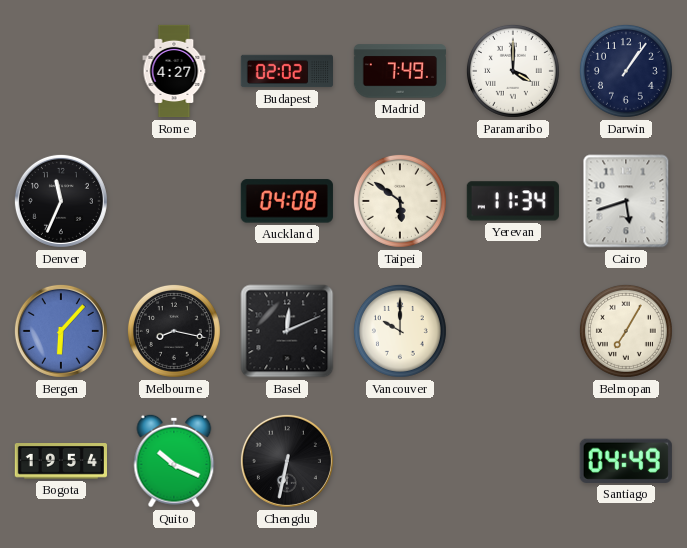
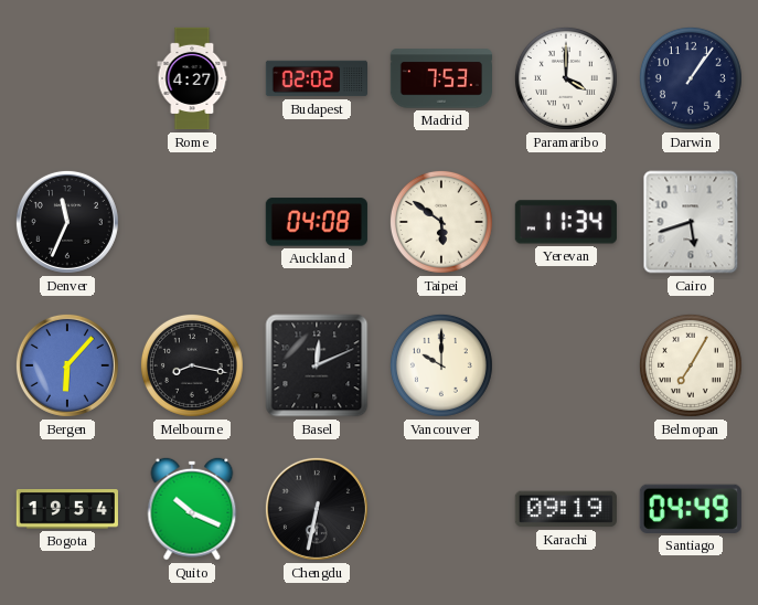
Madrid: 7:49 -> 7:53
Karachi: none -> 09:19
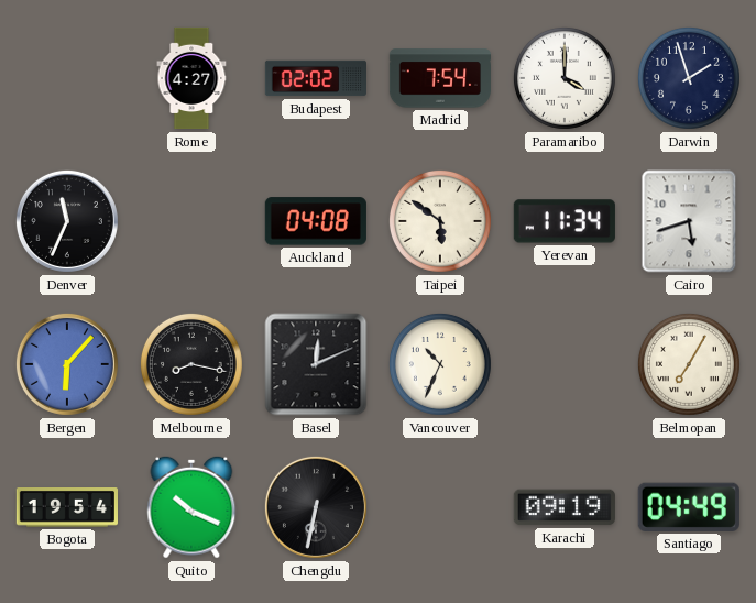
Madrid: 7:53 -> 7:54
Darwin: 1:06 -> 1:57
Vancouver: 10:00 -> 10:34
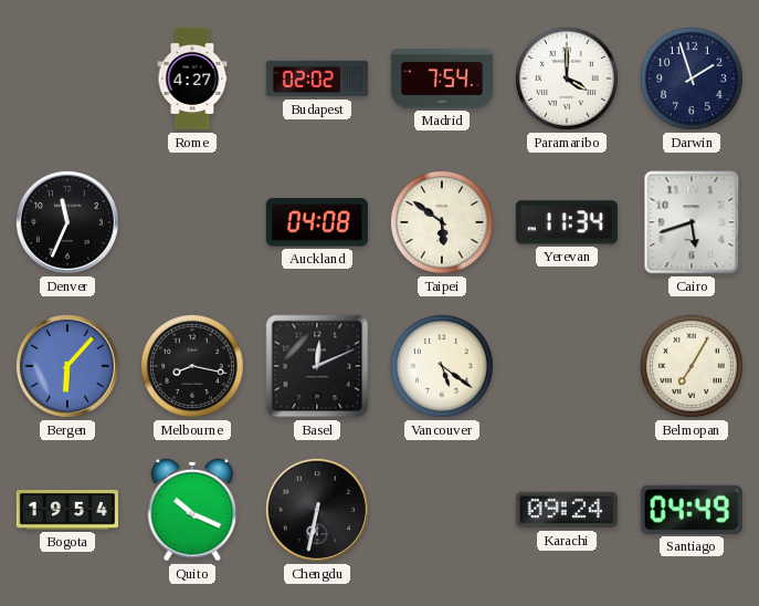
Vancouver: 10:34 -> 5:21
Karachi: 09:19 -> 09:24
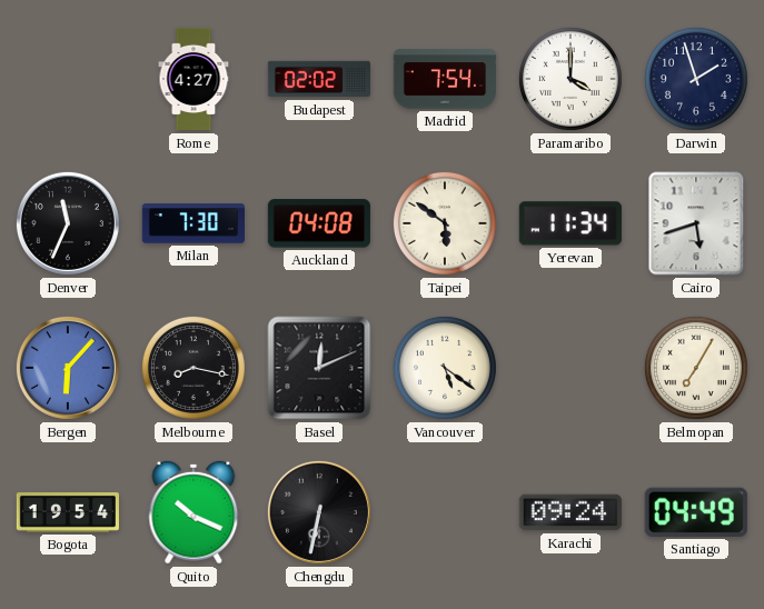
Milan: none -> 7:30
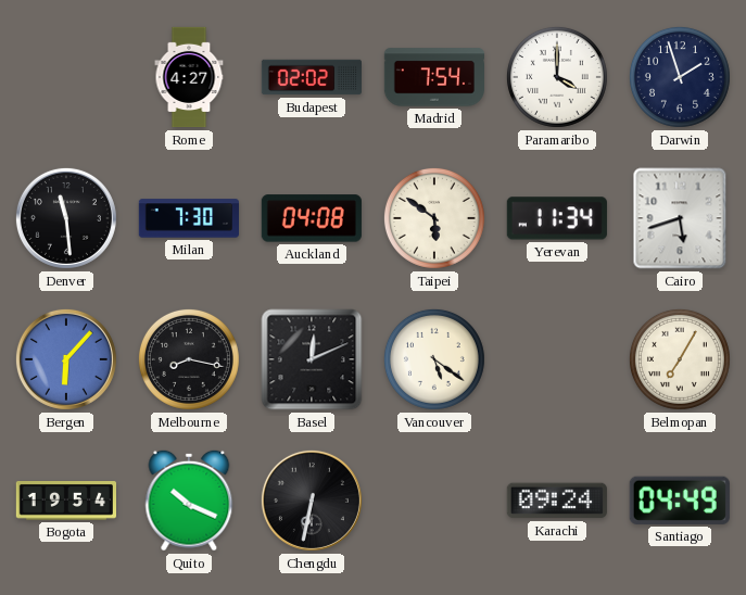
Denver: 11:34 -> 11:29
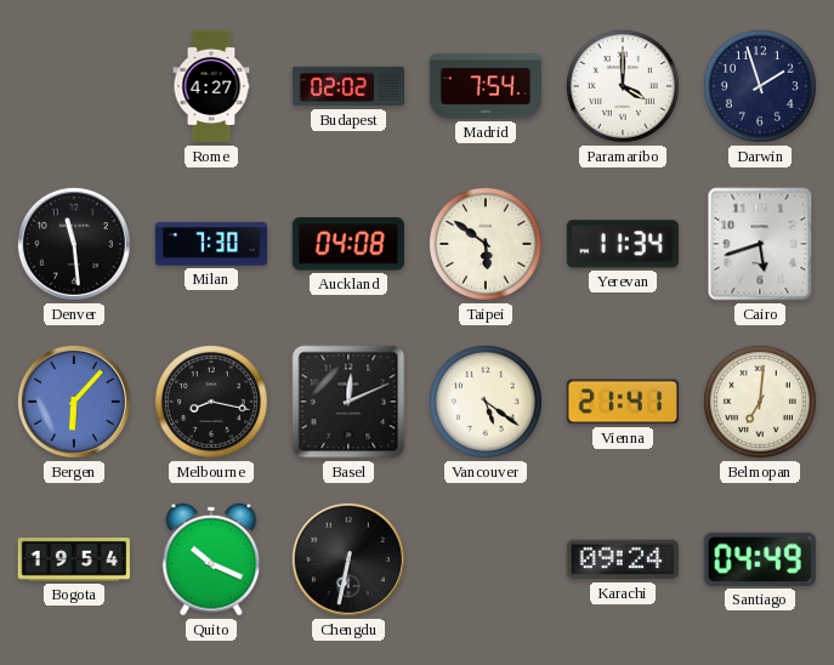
Vienna: none -> 21:41
Belmopan: 7:05 -> 7:01
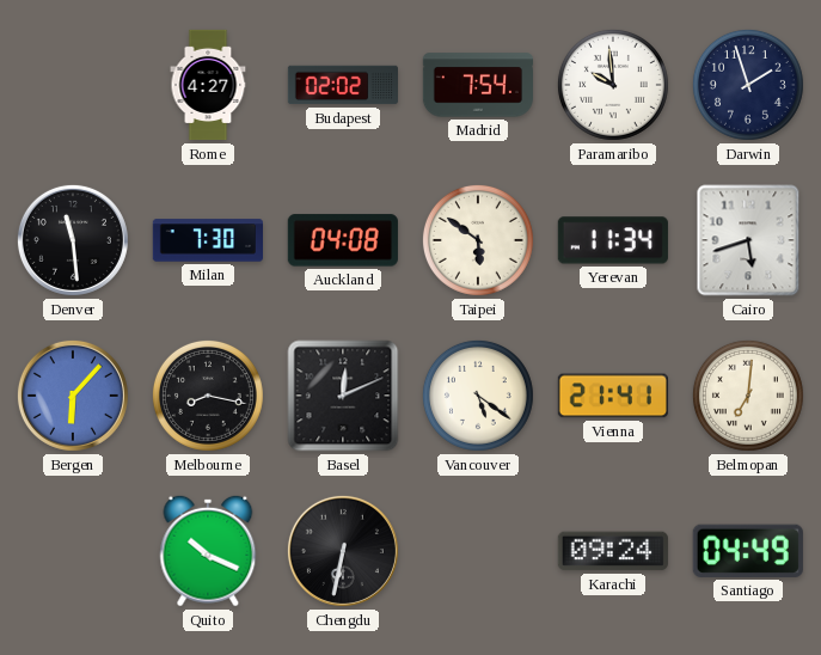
Paramaribo: 4:00 -> 9:59
Bogota: 19:54 -> none
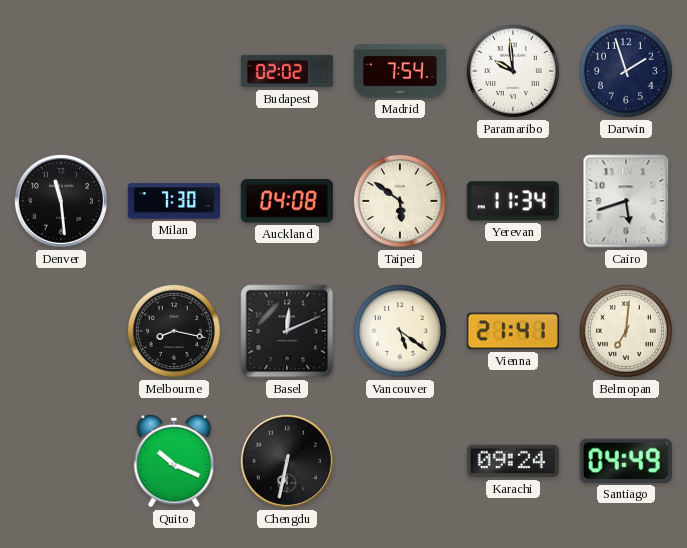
Rome: 4:27 -> none
Bergen: 6:07 -> none
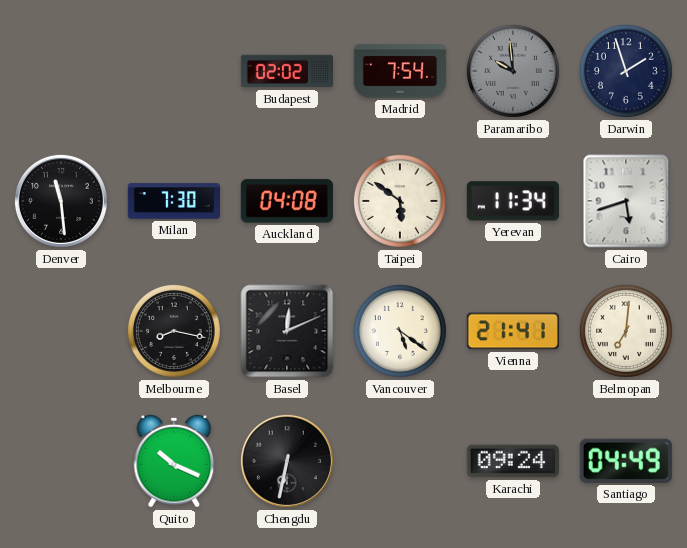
Paramaribo dial: white -> grey
